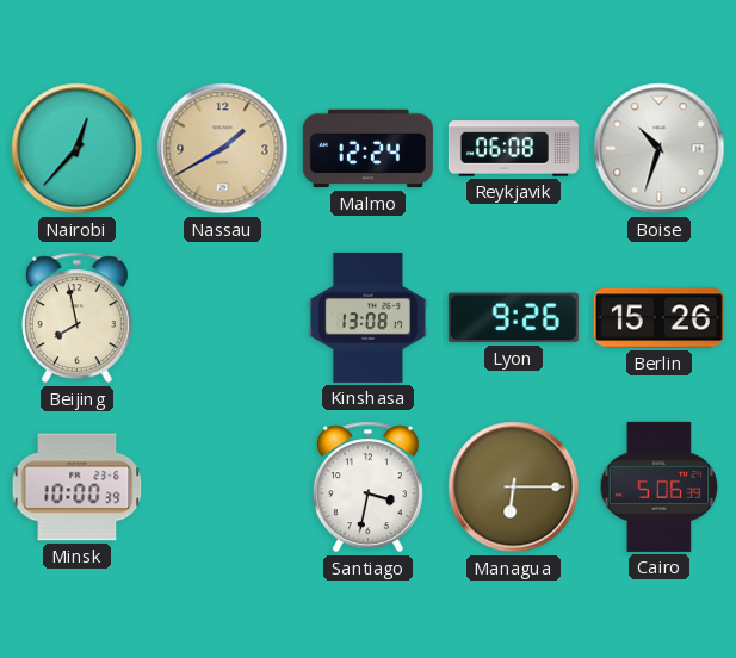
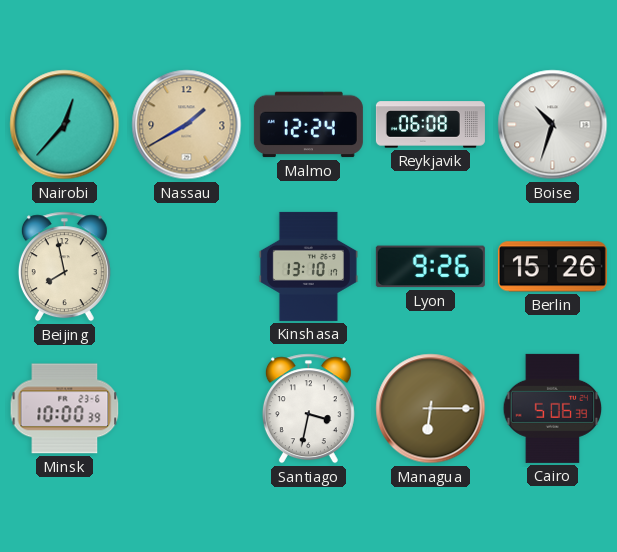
Kinshasa: 13:08 -> 13:10
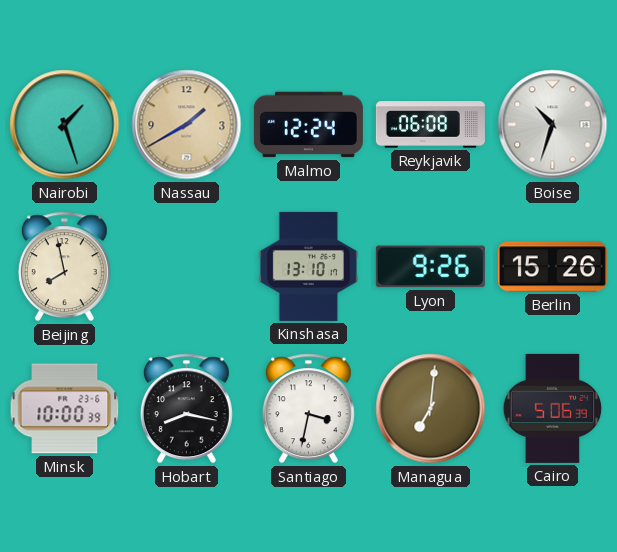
Nairobi: 12:37 -> 1:27
Hobart: none -> 8:17
Managua: 6:15 -> 7:01
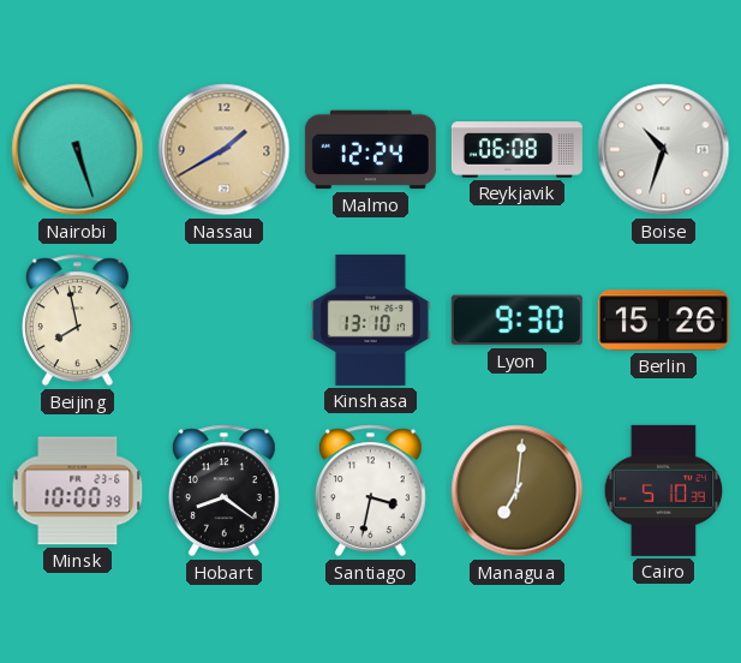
Nairobi: 1:27 -> 5:27
Lyon: 9:26 -> 9:30
Hobart: 8:17 -> 8:21
Cairo: 5:06 -> 5:10
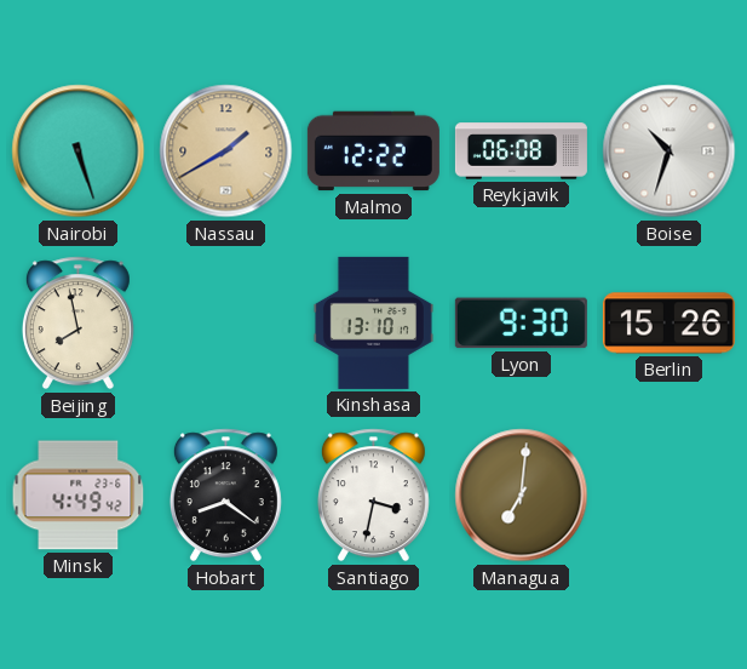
Malmo: 12:24 -> 12:22
Minsk: 10:00 -> 4:49
Cairo: 5:10 -> none
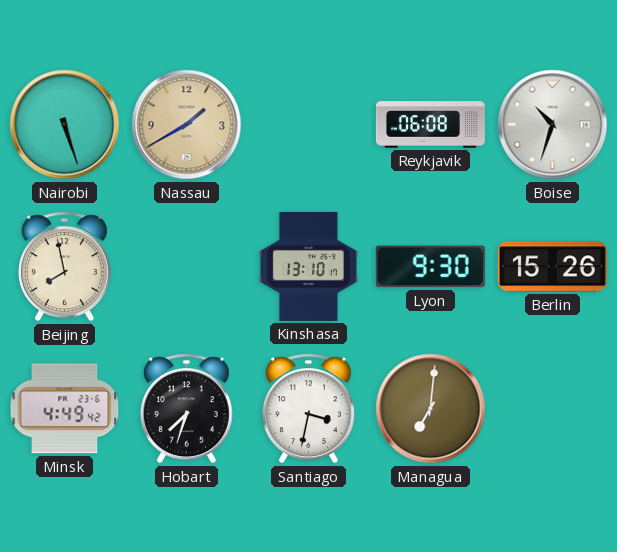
Malmo: 12:22 -> none
Hobart: 8:21 -> 7:33
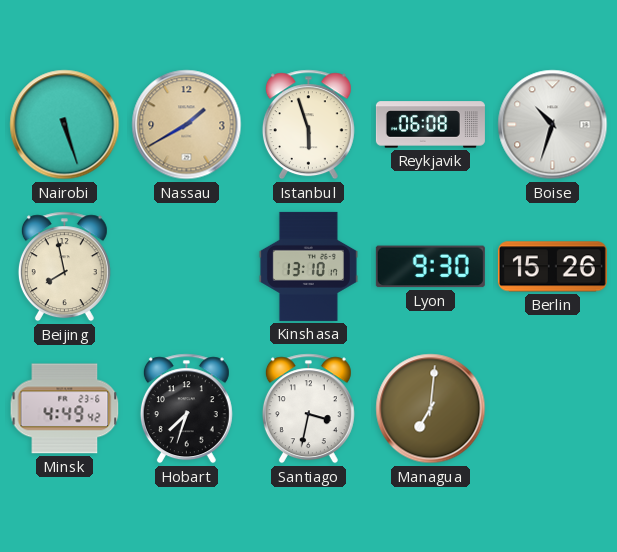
Istanbul: none -> 5:57
